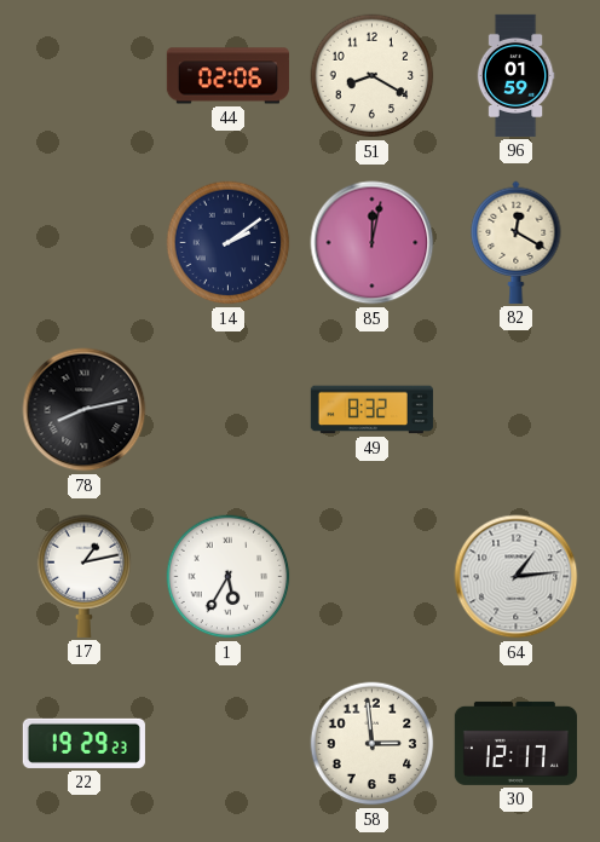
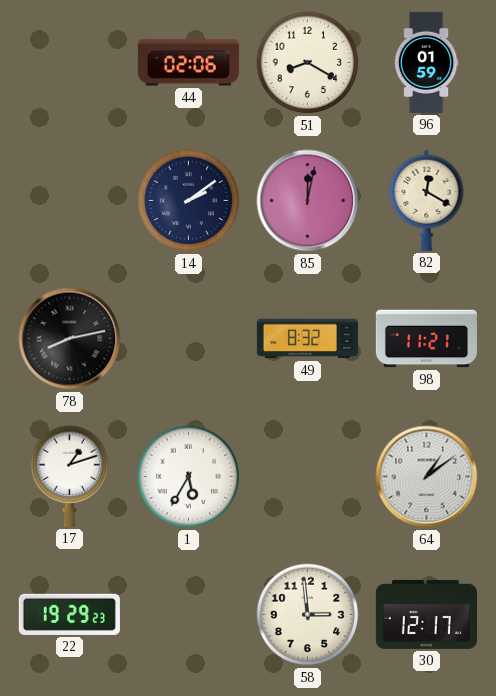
98: none -> 11:21
17: 1:13 -> 1:12
64: 1:14 -> 1:09
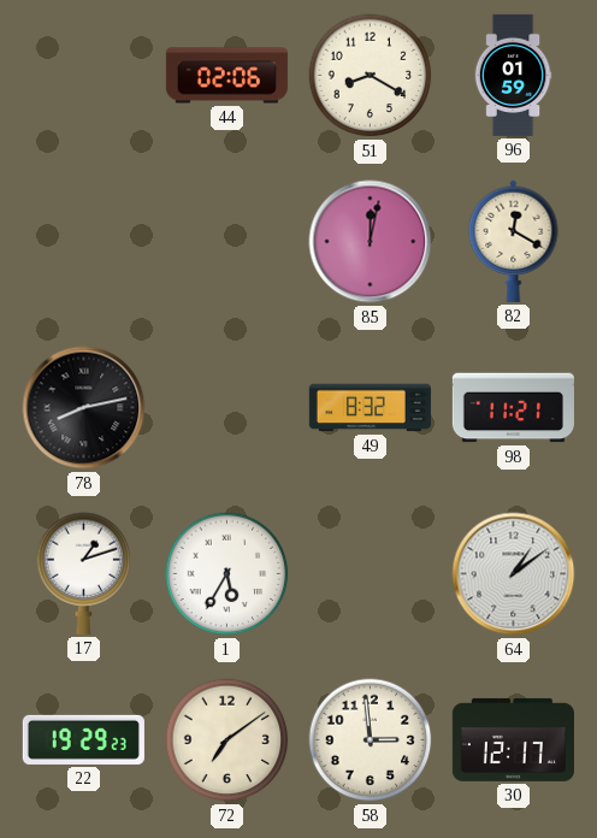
14: 2:09 -> none
72: none -> 7:09
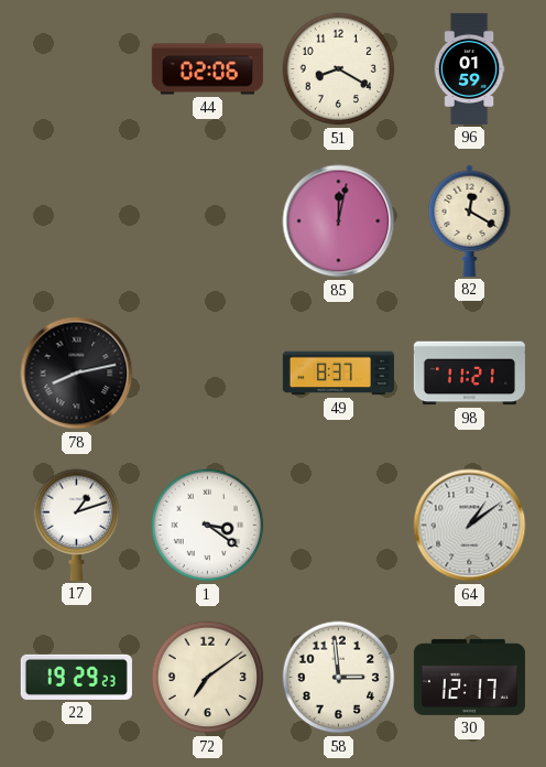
49: 8:32 -> 8:37
1: 5:35 -> 3:21
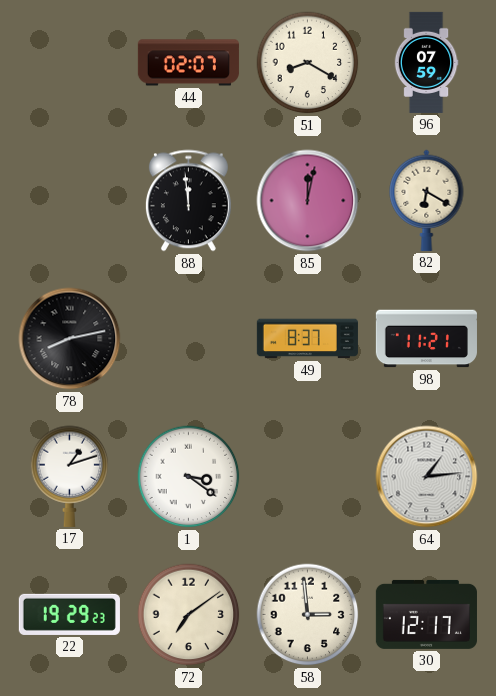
44: 02:06 -> 02:07
96: 01:59 -> 07:59
88: none -> 11:59
82: 12:20 -> 6:20
64: 1:09 -> 1:14
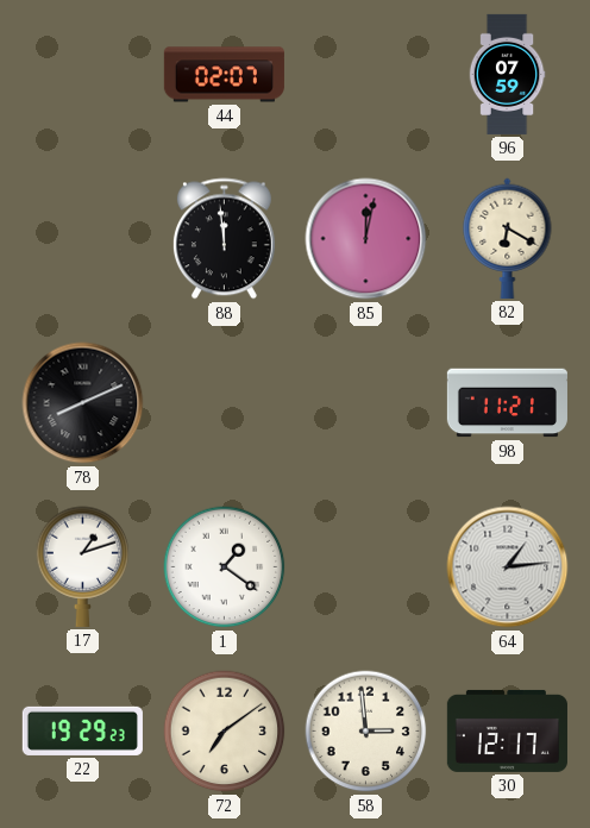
51: 8:20 -> none
78: 8:13 -> 8:11
49: 8:37 -> none
1: 3:21 -> 1:21
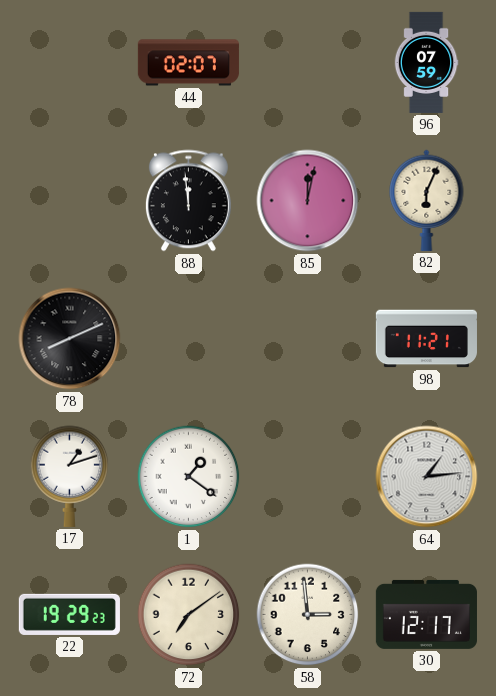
82: 6:20 -> 6:04
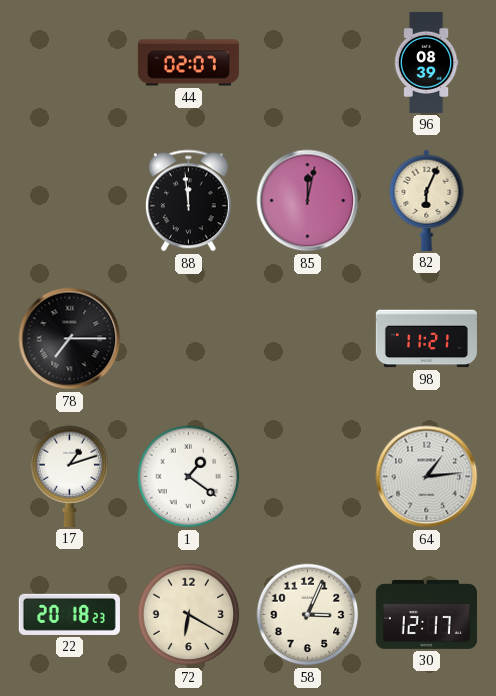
96: 07:59 -> 08:39
78: 8:11 -> 7:15
22: 19:29 -> 20:18
72: 7:09 -> 6:20
58: 2:59 -> 3:04
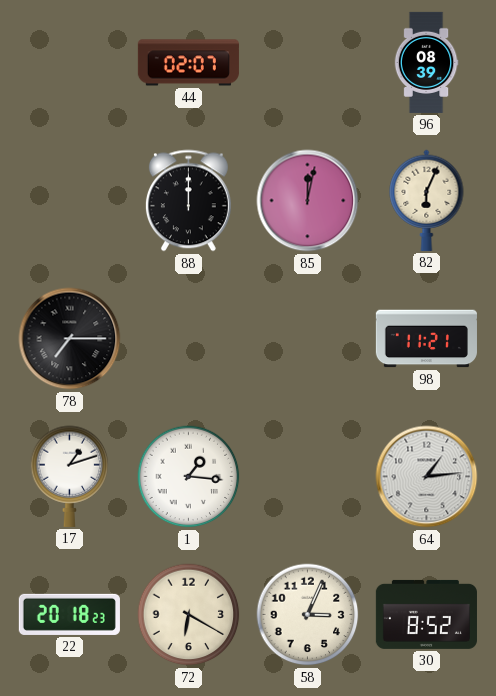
88: 11:59 -> 12:00
1: 1:21 -> 1:16
30: 12:17 -> 8:52
